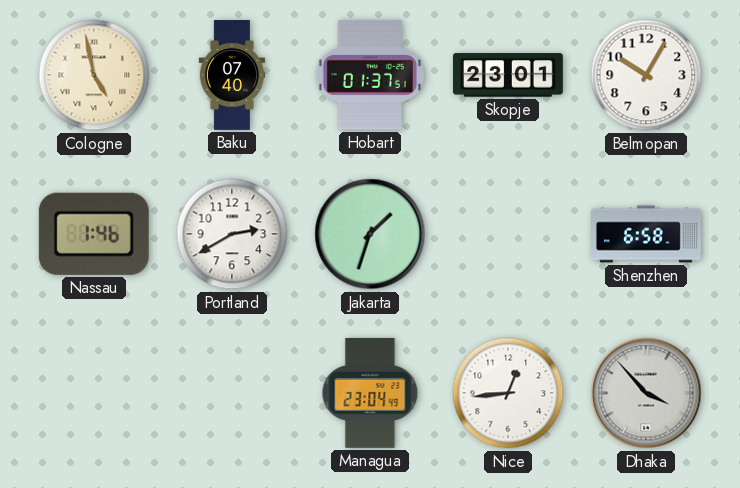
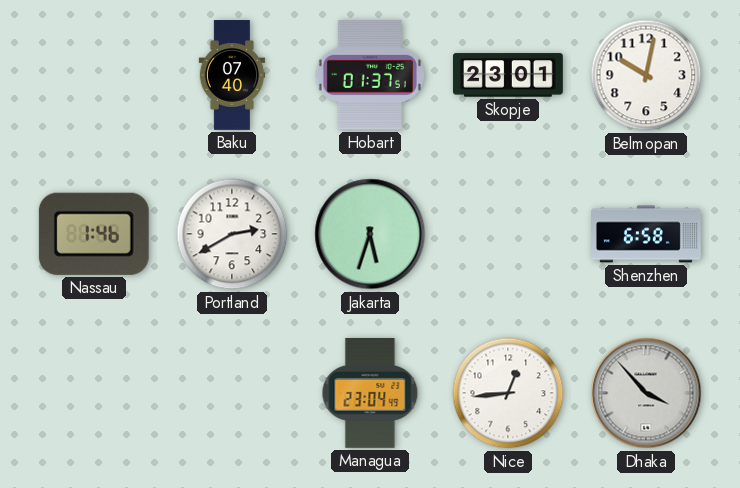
Cologne: 4:58 -> none
Belmopan: 10:05 -> 10:02
Jakarta: 1:33 -> 5:33
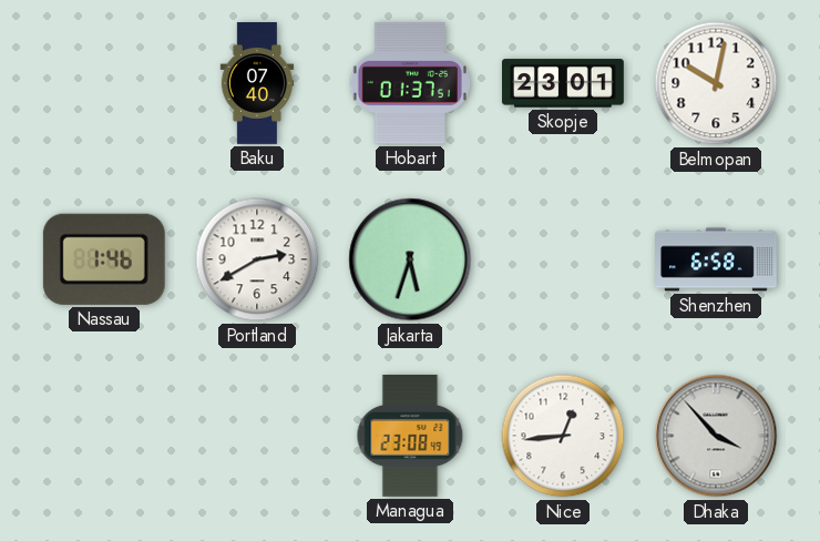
Managua: 23:04 -> 23:08
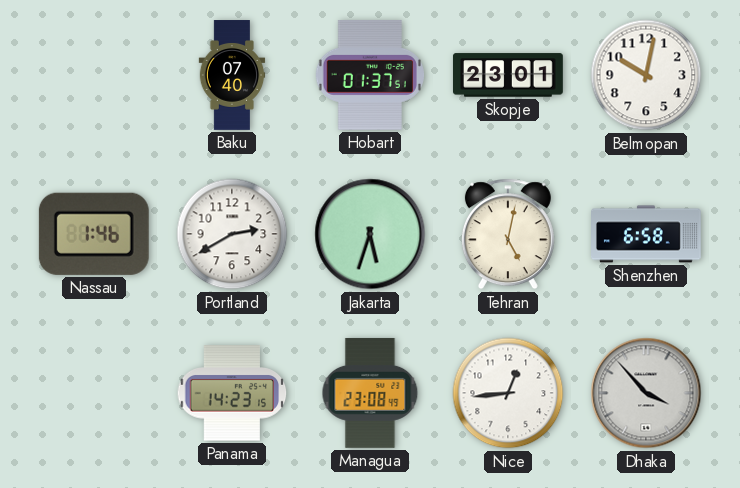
Tehran: none -> 5:02
Panama: none -> 14:23
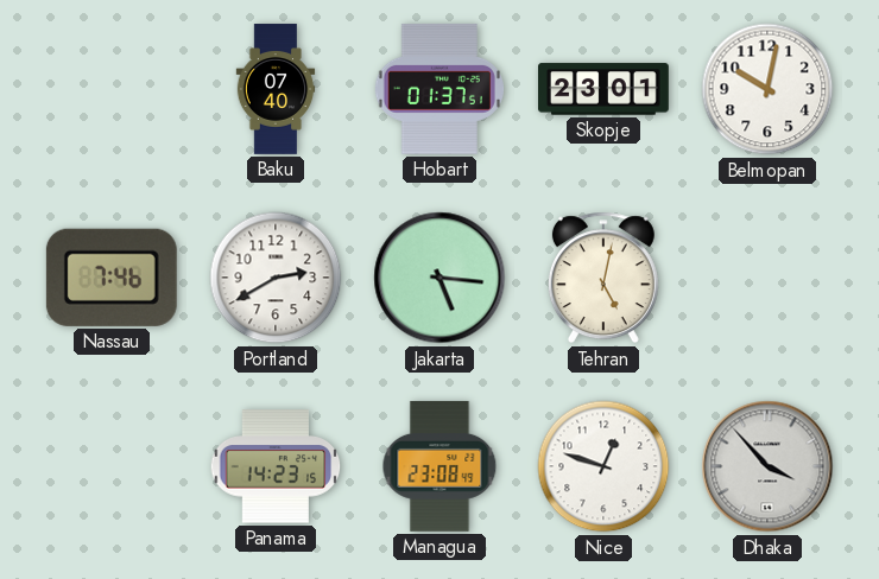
Nassau: 1:46 -> 7:46
Jakarta: 5:33 -> 5:16
Shenzhen: 6:58 -> none
Nice: 12:44 -> 12:48
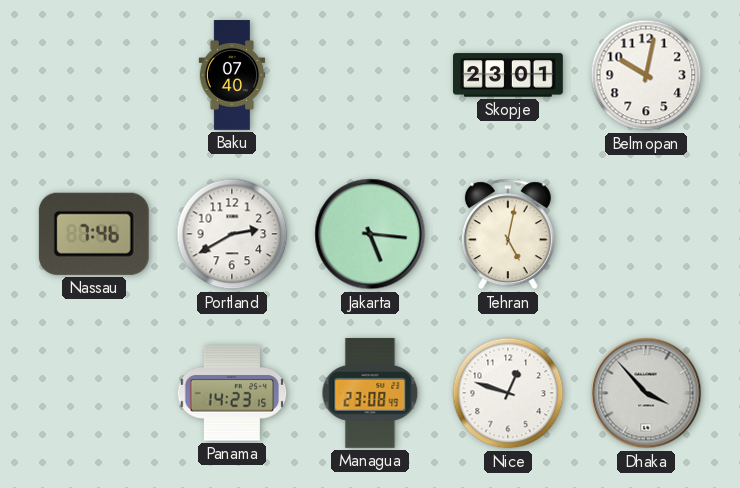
Hobart: 01:37 -> none
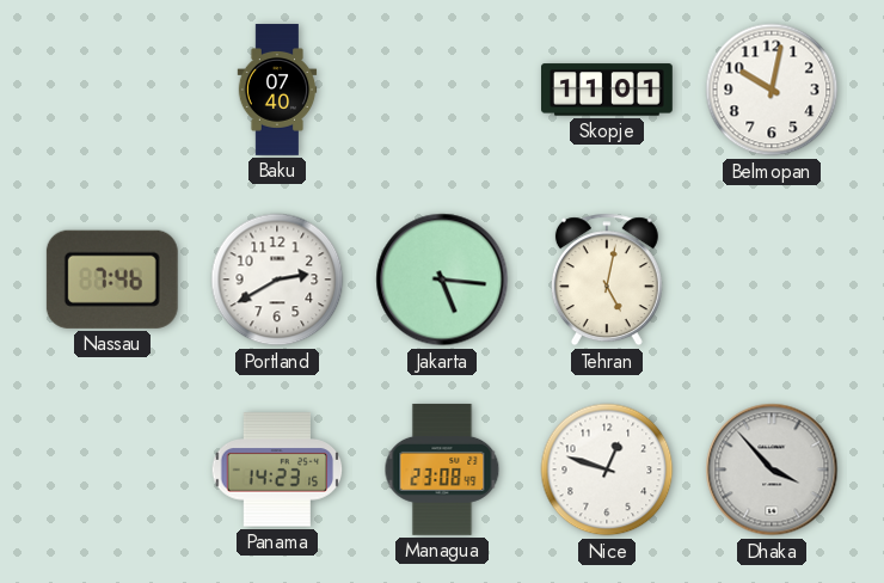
Skopje: 23:01 -> 11:01
